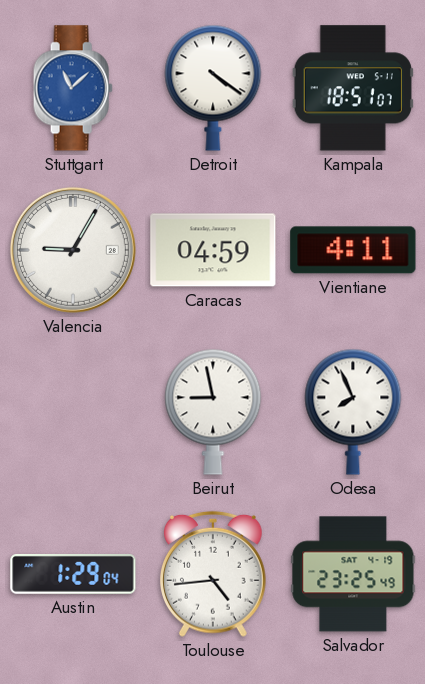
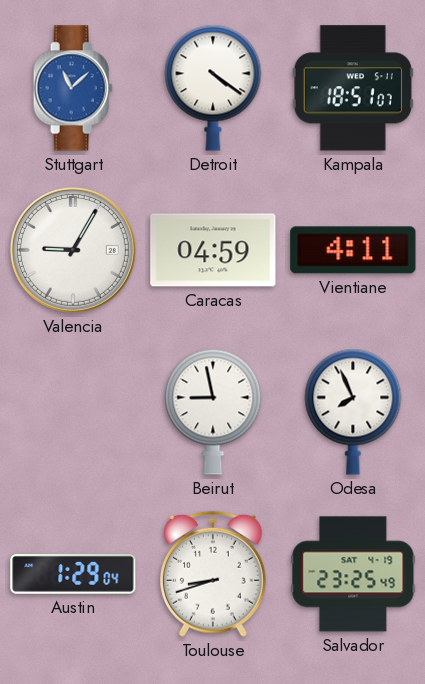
Toulouse: 4:44 -> 8:42
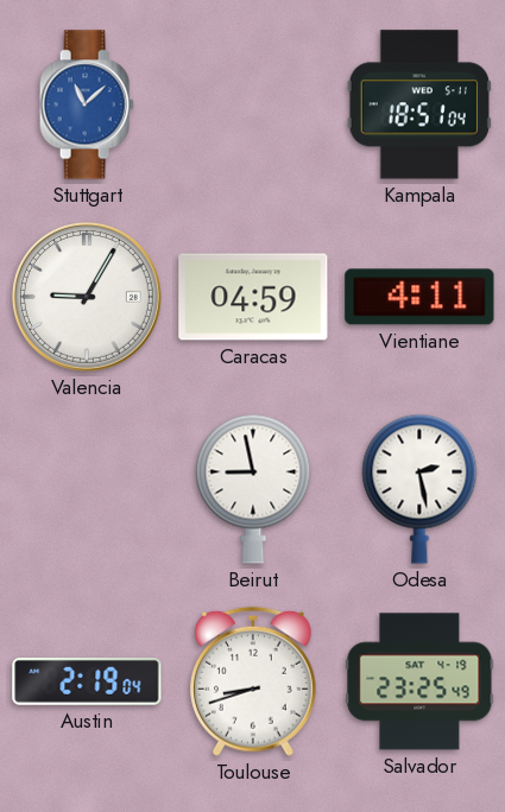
Detroit: 4:21 -> none
Kampala: 18:51:07 -> 18:51:04
Odesa: 7:56 -> 2:28
Austin: 1:29 -> 2:19
